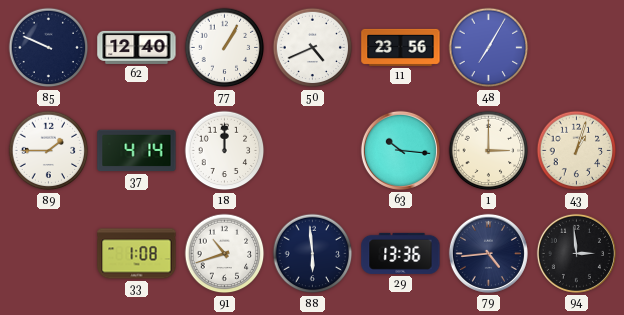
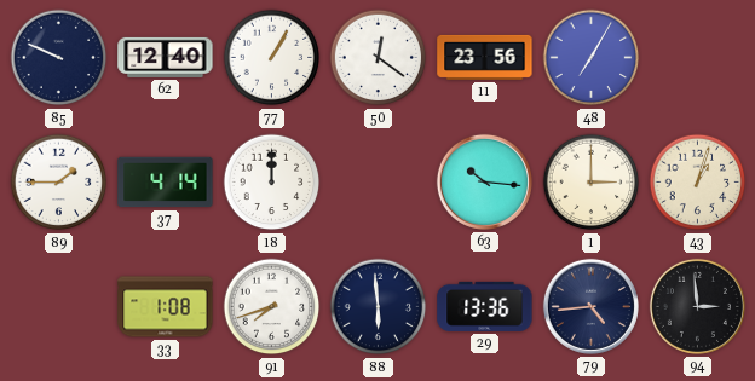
50: 4:41 -> 12:21
91: 10:42 -> 7:42
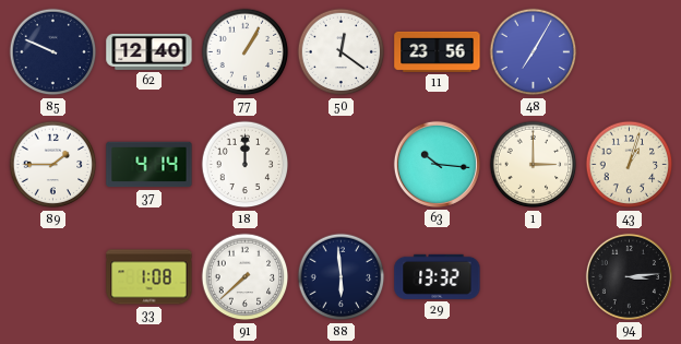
91: 7:42 -> 7:38
29: 13:36 -> 13:32
79: 4:44 -> none
94: 2:59 -> 3:14
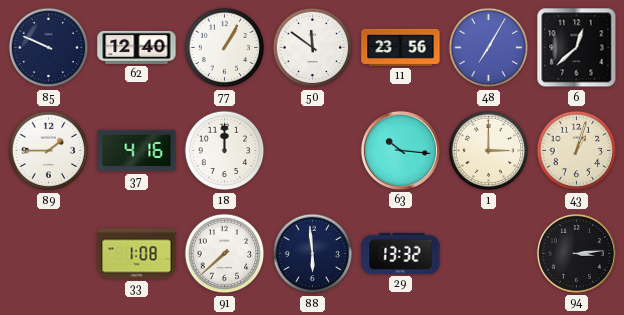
50: 12:21 -> 11:51
6: none -> 12:38
37: 4:14 -> 4:16
